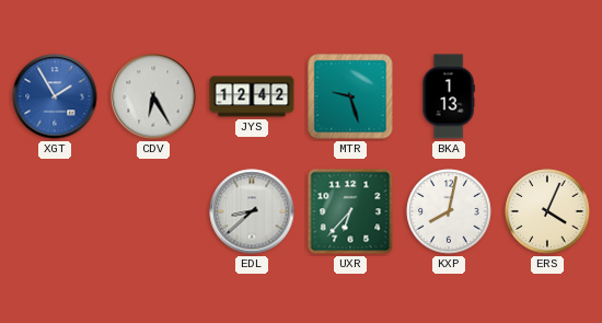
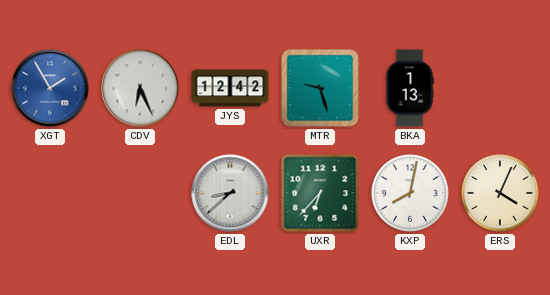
CDV: 6:25 -> 6:26
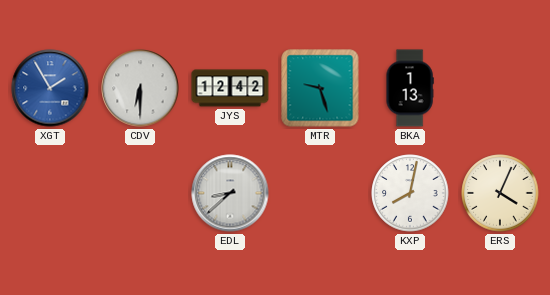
CDV: 6:26 -> 6:30
UXR: 6:37 -> none
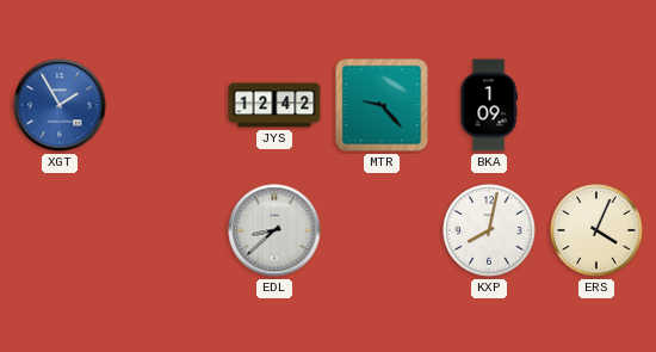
CDV: 6:30 -> none
MTR: 9:27 -> 9:23
BKA: 1:13 -> 1:09
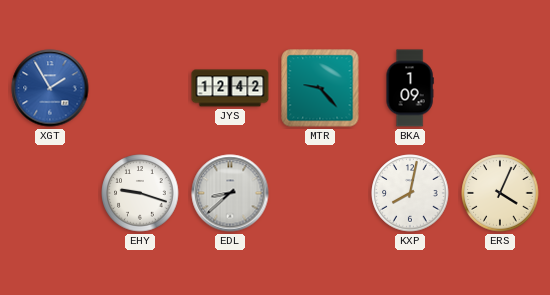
EHY: none -> 9:18
